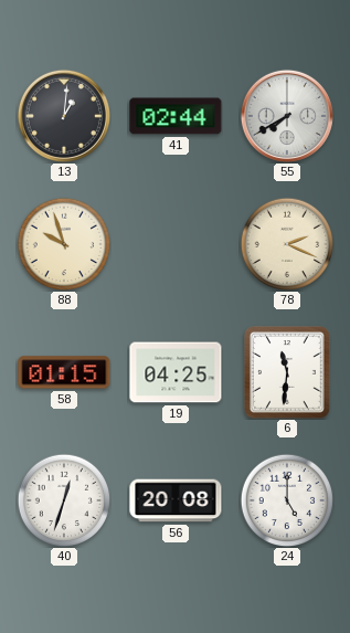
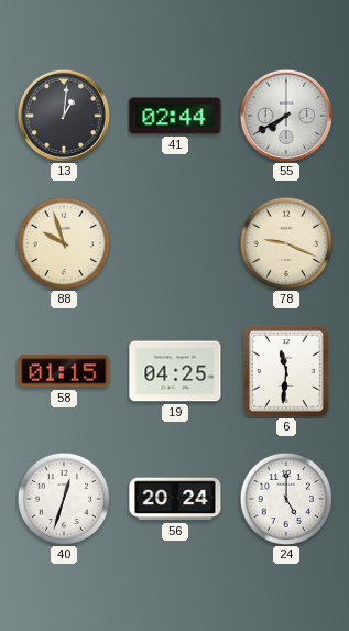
78: 2:19 -> 9:19
56: 20:08 -> 20:24
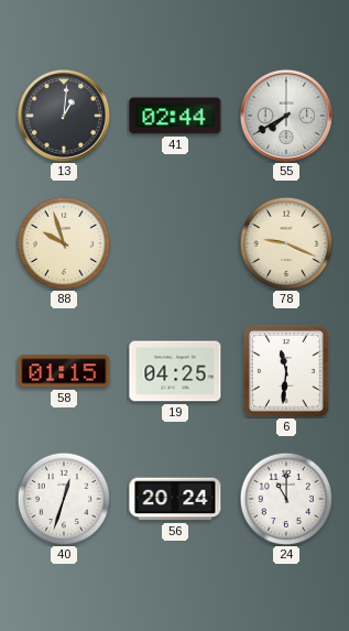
24: 5:00 -> 11:00
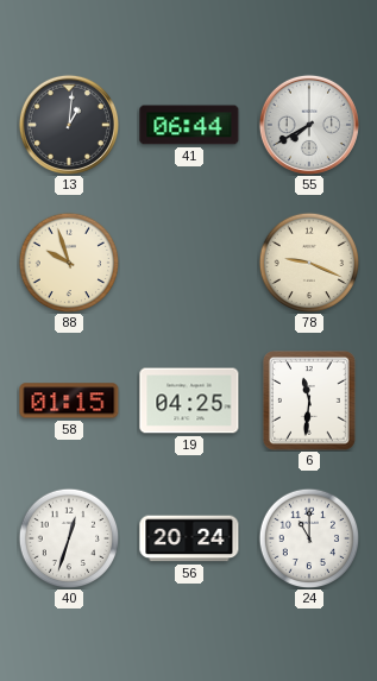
41: 02:44 -> 06:44
